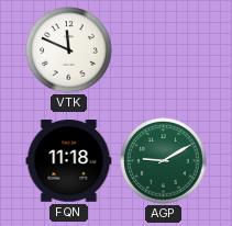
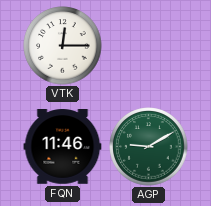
VTK: 11:49 -> 12:15
FQN: 11:18 -> 11:46
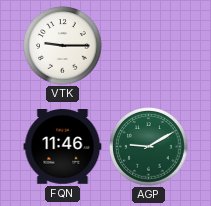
VTK: 12:15 -> 9:15
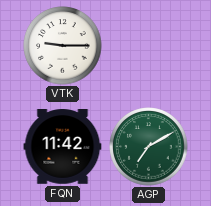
FQN: 11:46 -> 11:42
AGP: 9:10 -> 7:10
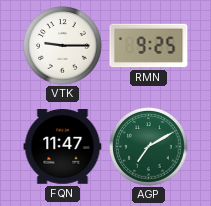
RMN: none -> 9:25
FQN: 11:42 -> 11:47
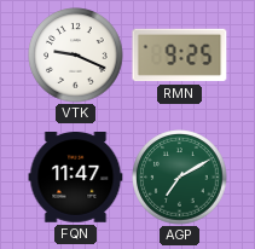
VTK: 9:15 -> 9:19
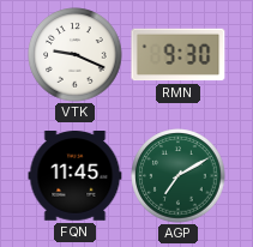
RMN: 9:25 -> 9:30
FQN: 11:47 -> 11:45
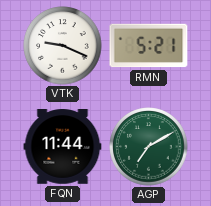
RMN: 9:30 -> 5:21
FQN: 11:45 -> 11:44
